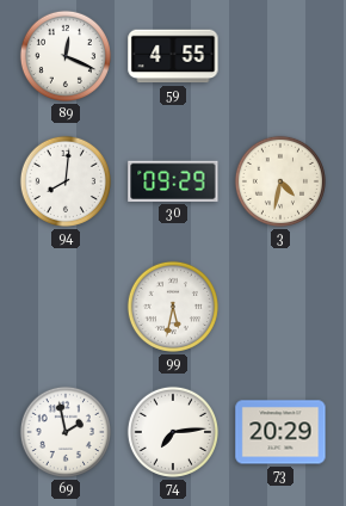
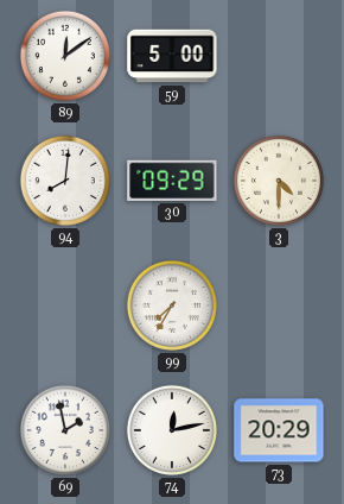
89: 12:19 -> 12:09
59: 4:55 -> 5:00
3: 4:32 -> 4:30
99: 5:32 -> 7:35
74: 7:14 -> 12:13
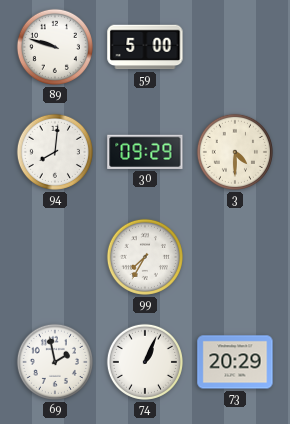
89: 12:09 -> 9:48
74: 12:13 -> 1:04
